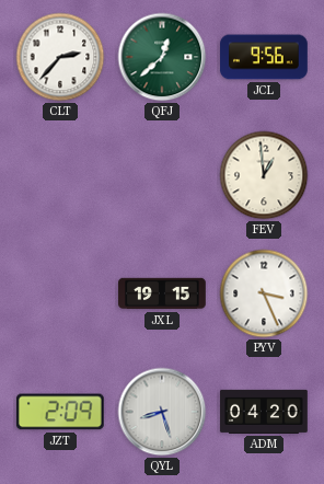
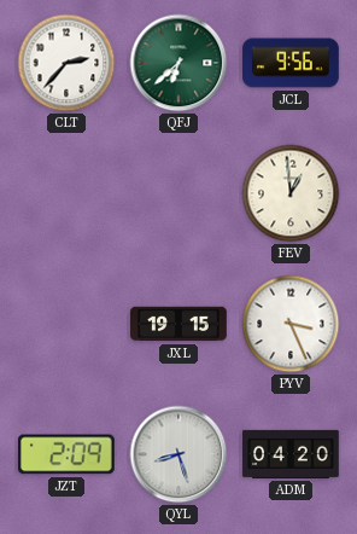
QFJ: 12:38 -> 6:38
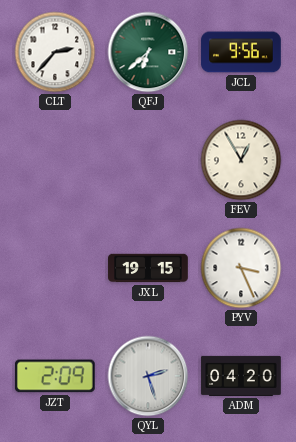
FEV: 12:59 -> 12:55
QYL: 8:27 -> 2:27
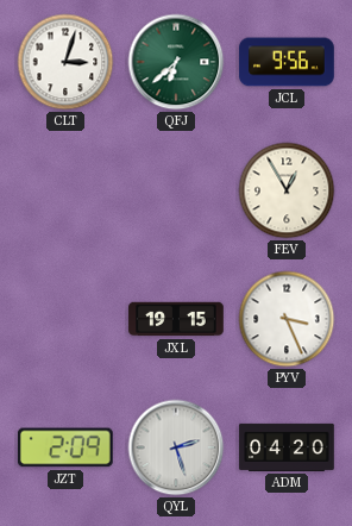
CLT: 2:37 -> 3:03
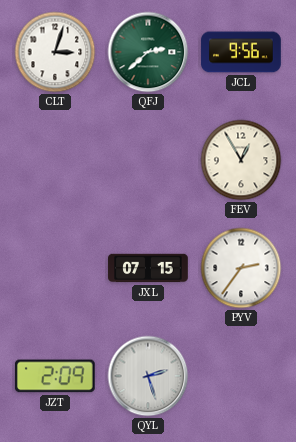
QFJ: 6:38 -> 2:38
JXL: 19:15 -> 07:15
PYV: 3:26 -> 2:36
ADM: 04:20 -> none
